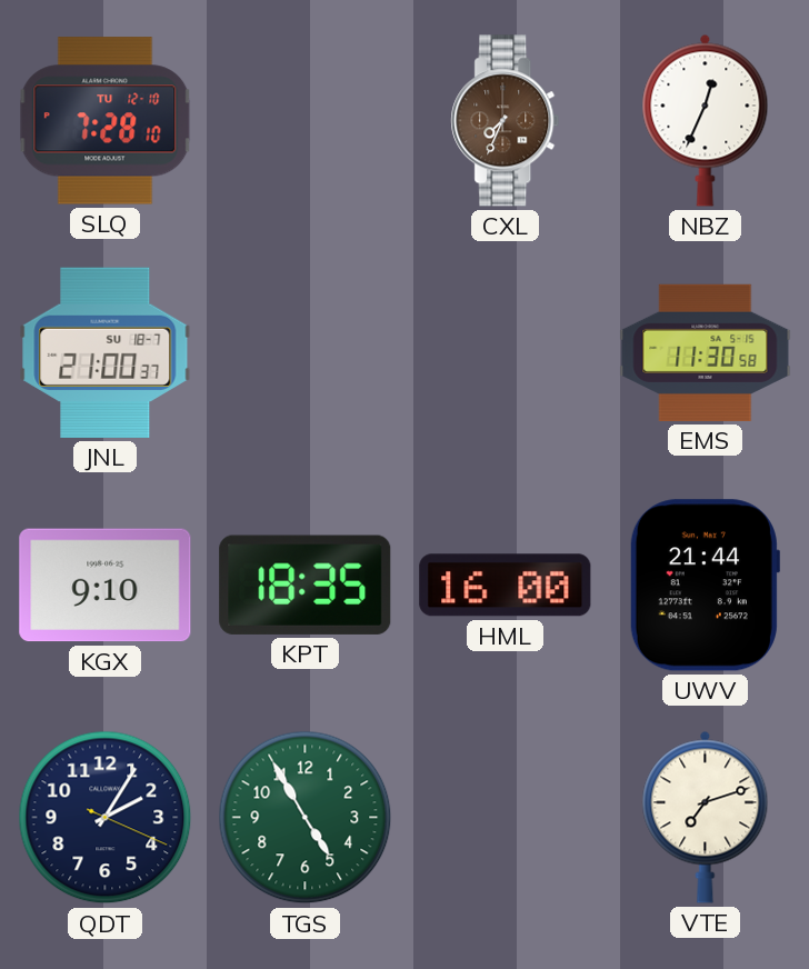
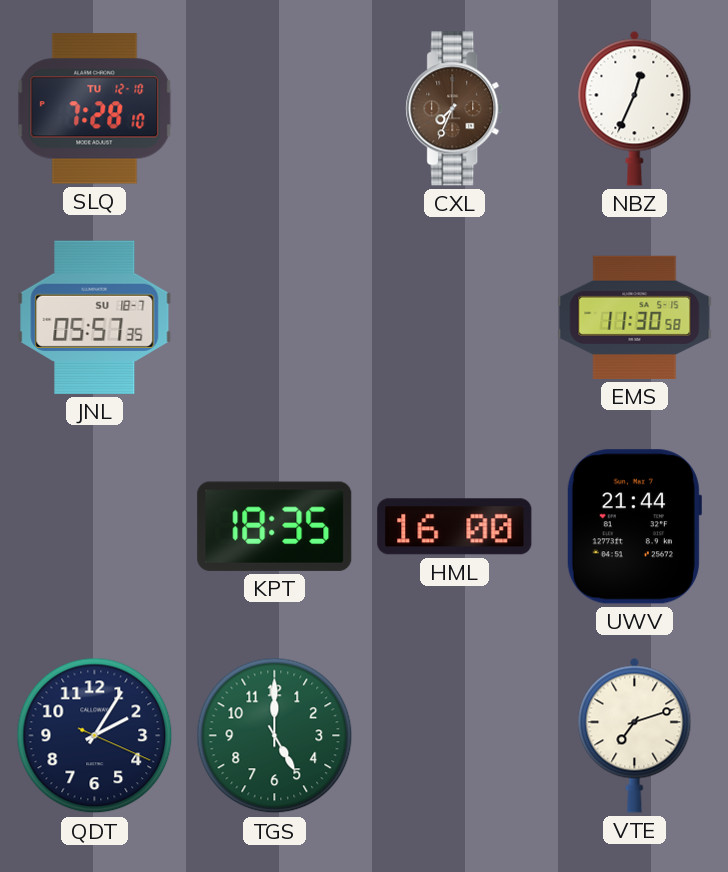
JNL: 21:00 -> 05:57
KGX: 9:10 -> none
TGS: 4:55 -> 5:00
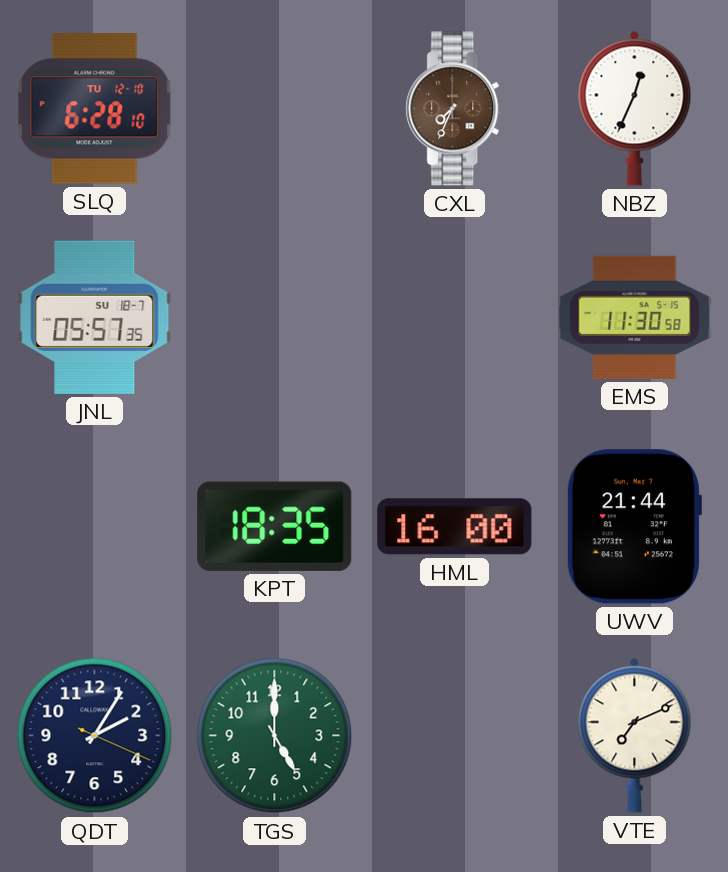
SLQ: 7:28 -> 6:28
VTE: 7:12 -> 7:11
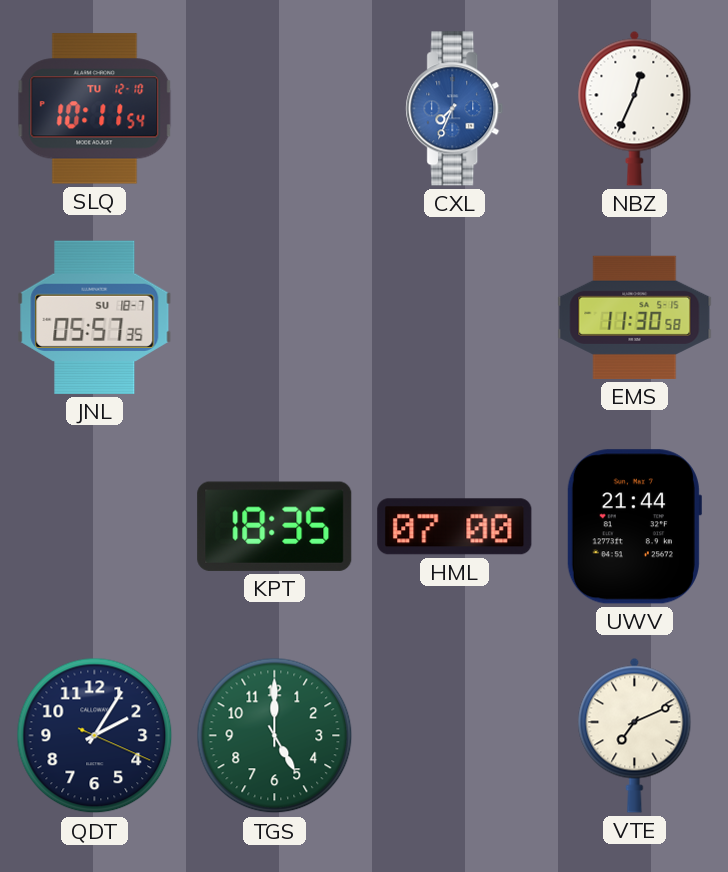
SLQ: 6:28 -> 10:11
CXL dial: brown -> blue
HML: 16:00 -> 07:00
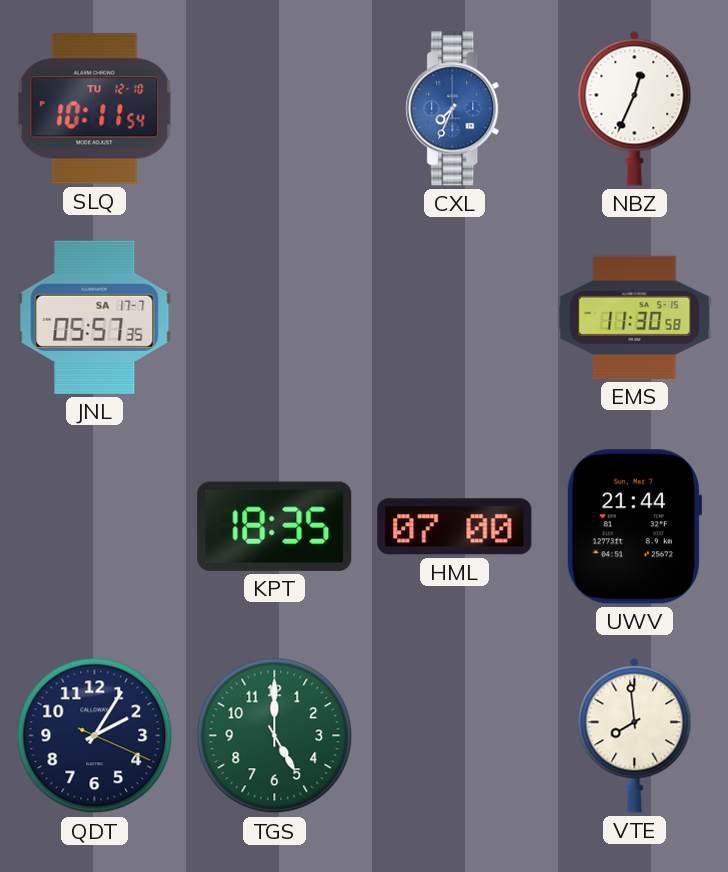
JNL date: SU 18-7 -> SA 17-7
VTE: 7:11 -> 7:59
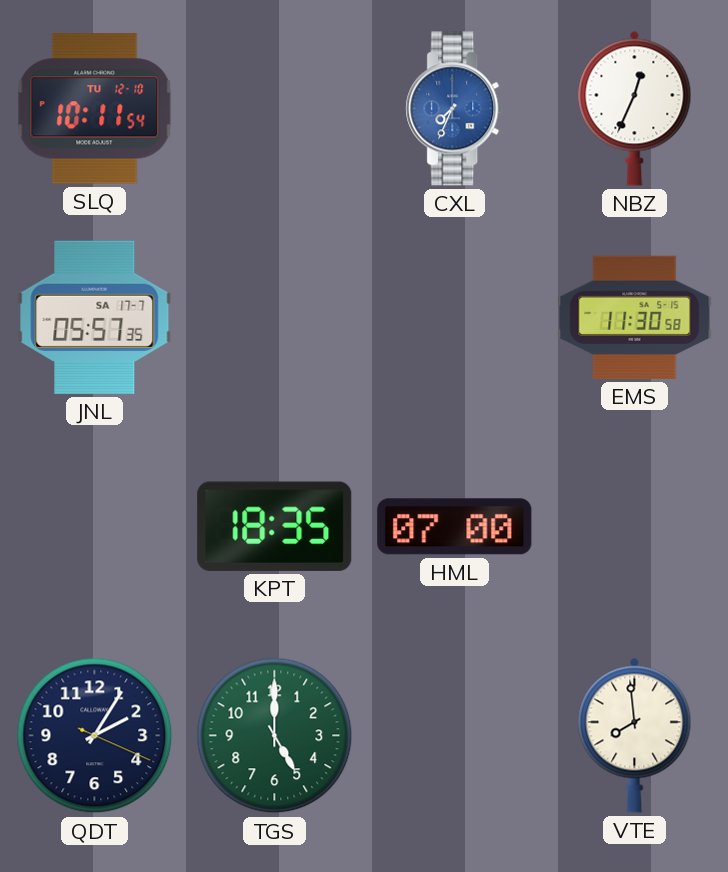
UWV: 21:44 -> none
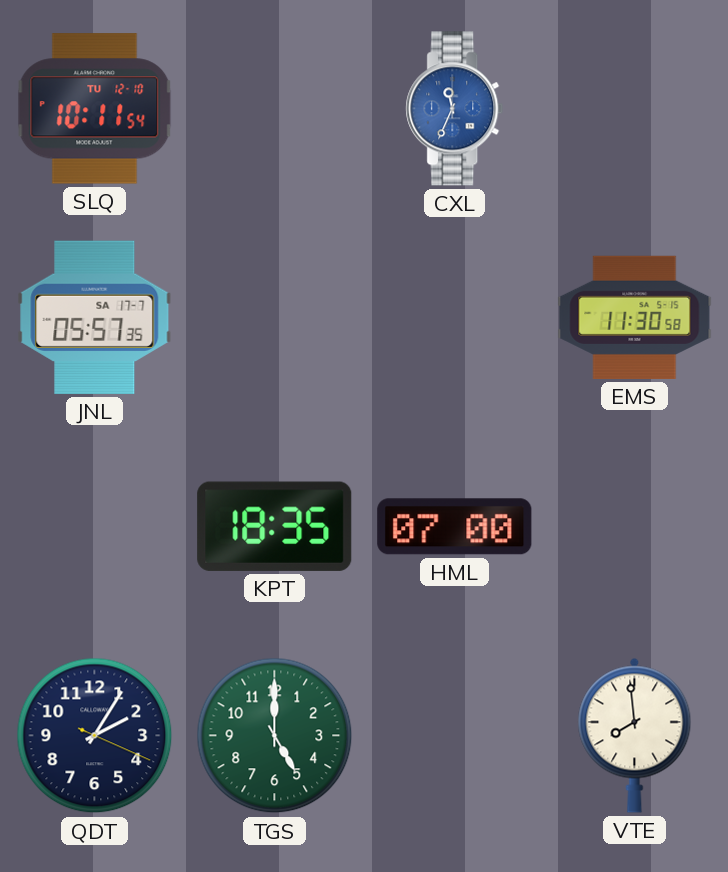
CXL: 7:34 -> 11:34
NBZ: 12:34 -> none
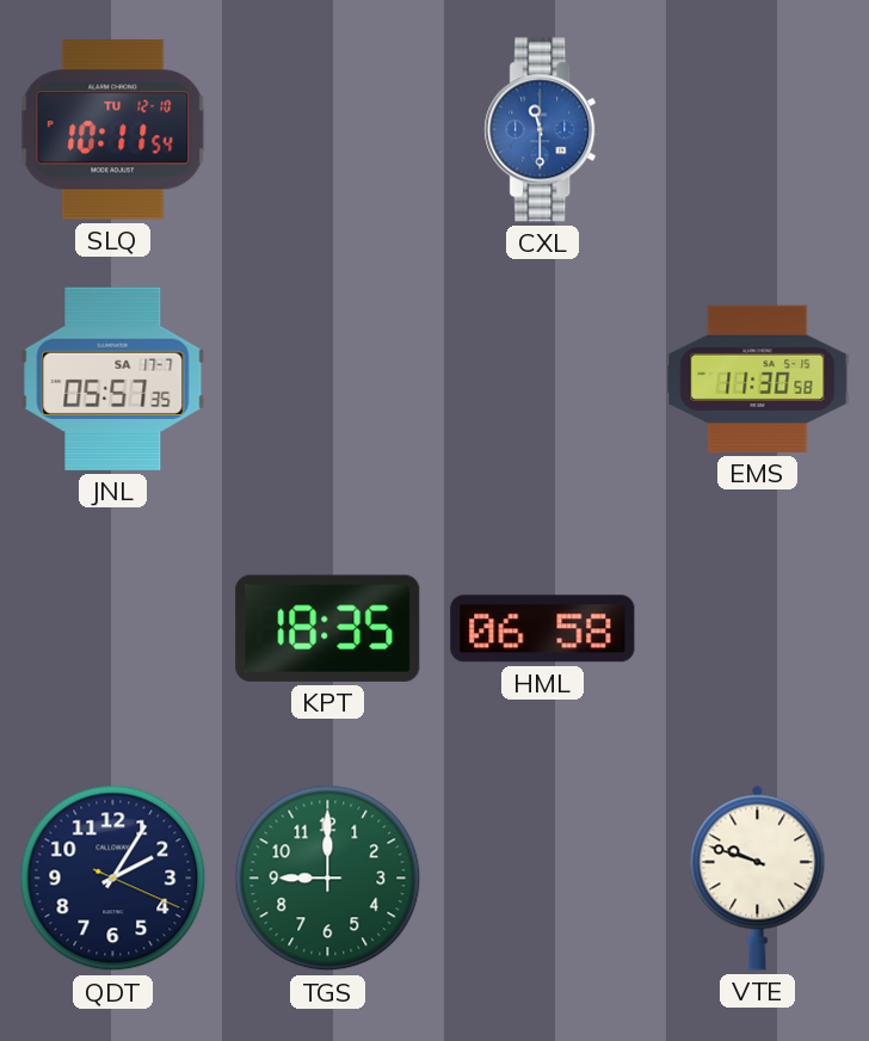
CXL: 11:34 -> 11:30
HML: 07:00 -> 06:58
TGS: 5:00 -> 9:00
VTE: 7:59 -> 9:48
